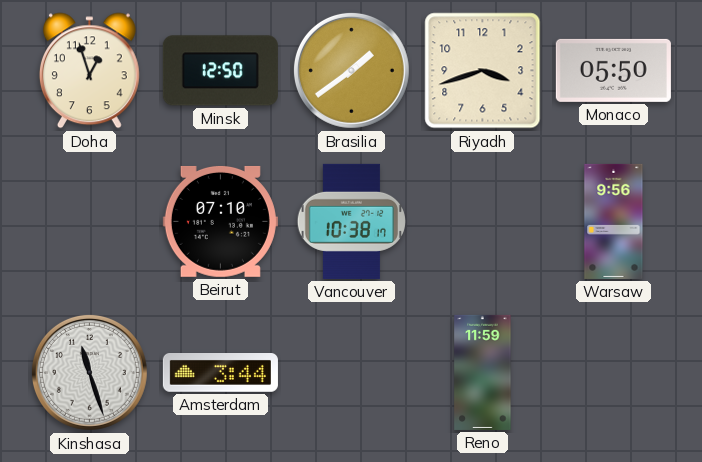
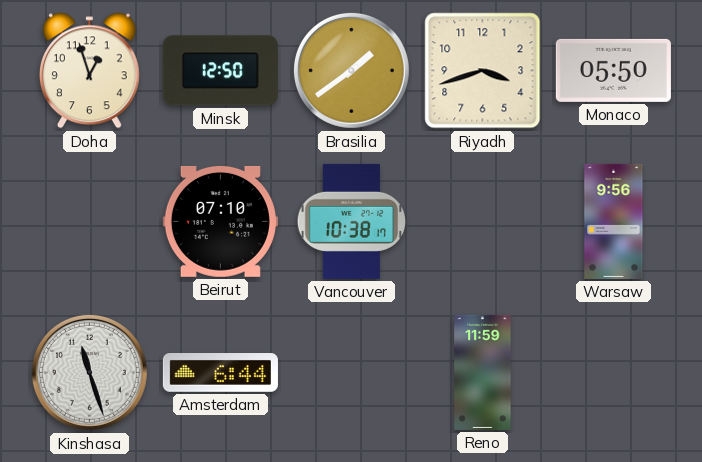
Amsterdam: 3:44 -> 6:44
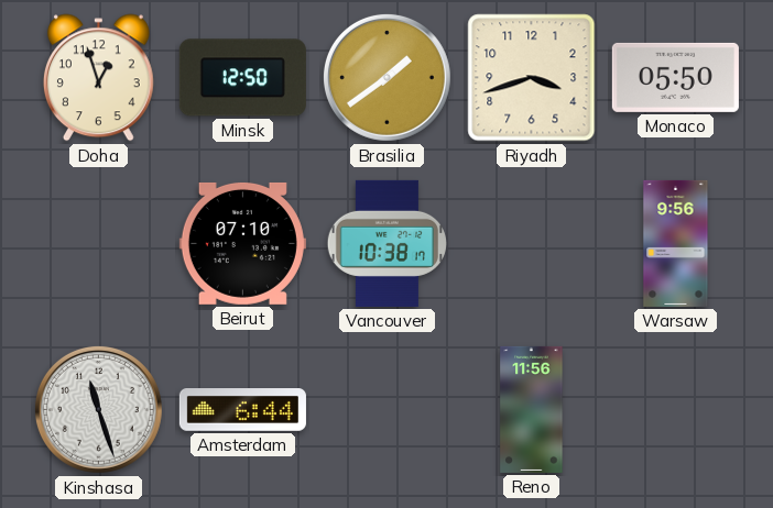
Reno: 11:59 -> 11:56
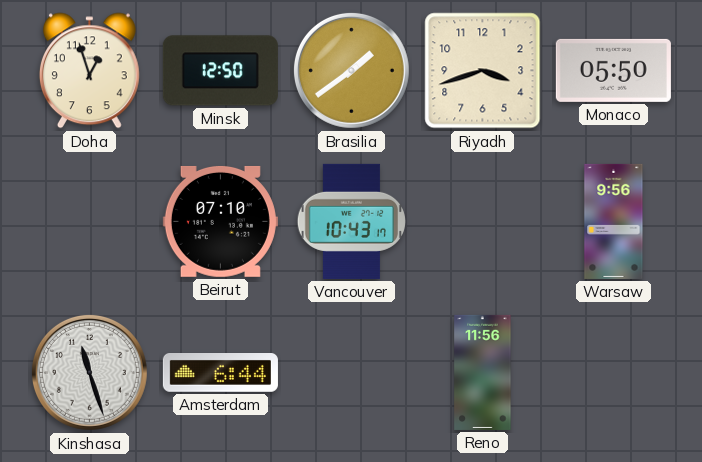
Vancouver: 10:38 -> 10:43
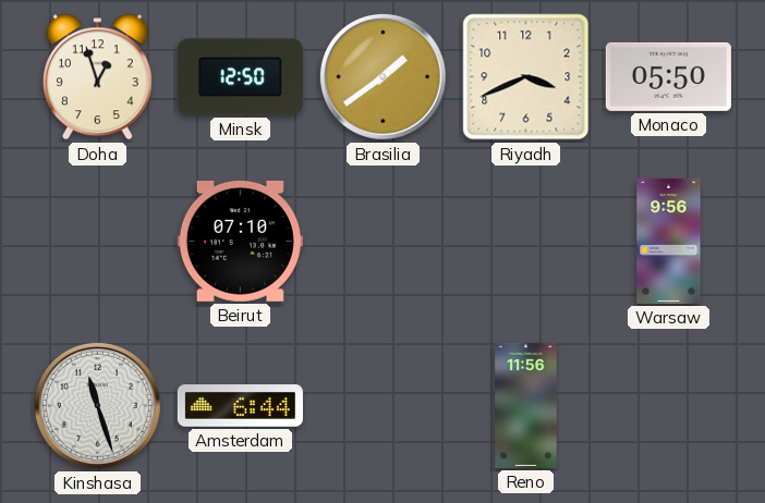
Riyadh: 3:42 -> 3:41
Vancouver: 10:43 -> none
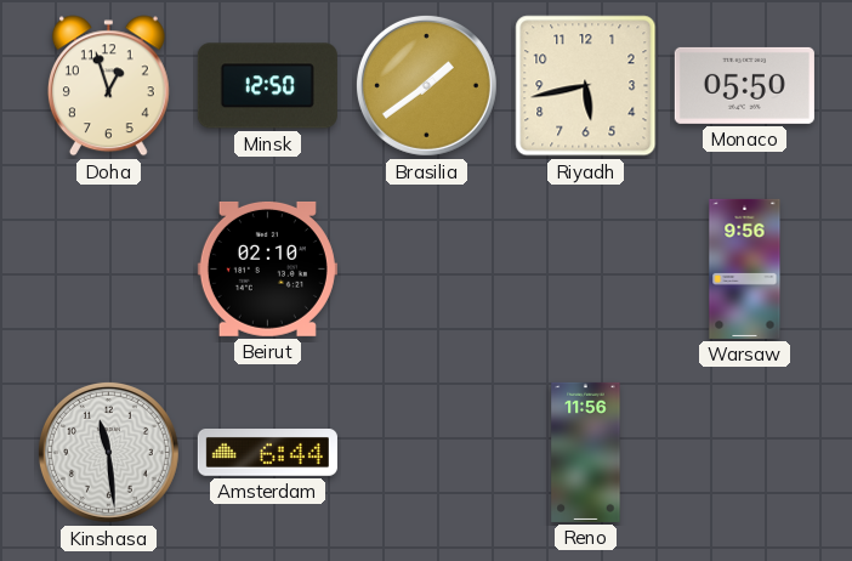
Riyadh: 3:41 -> 5:43
Beirut: 07:10 -> 02:10
Kinshasa: 11:27 -> 11:29
